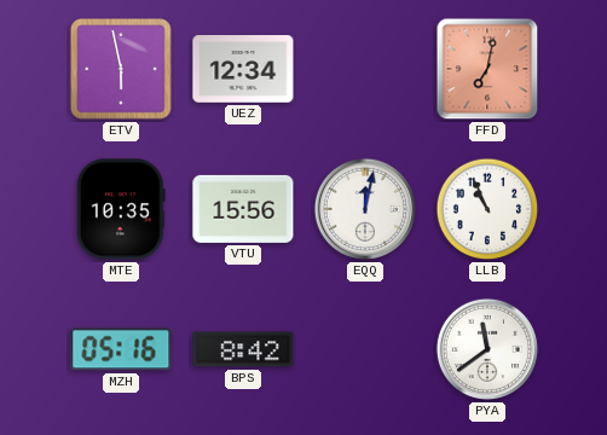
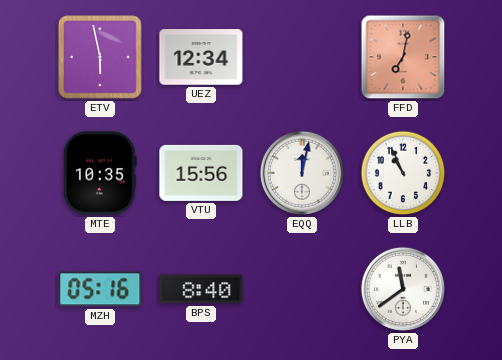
BPS: 8:42 -> 8:40
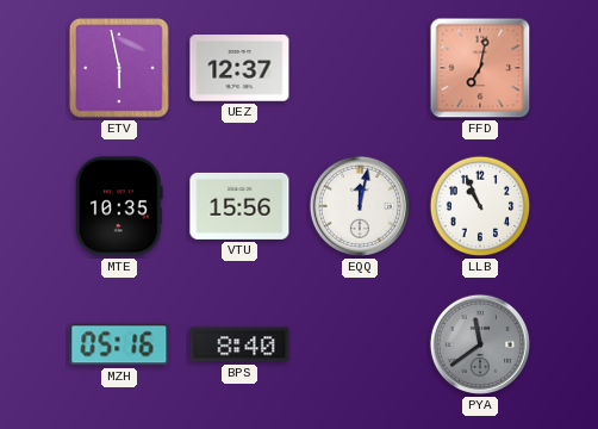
UEZ: 12:34 -> 12:37
PYA dial: white -> grey
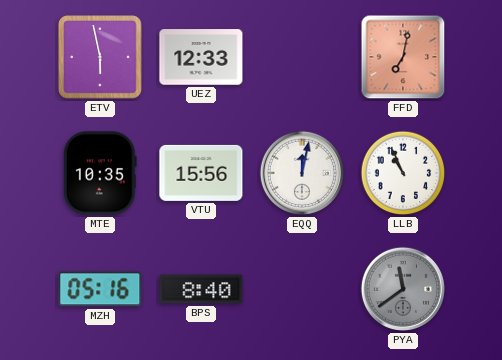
UEZ: 12:37 -> 12:33
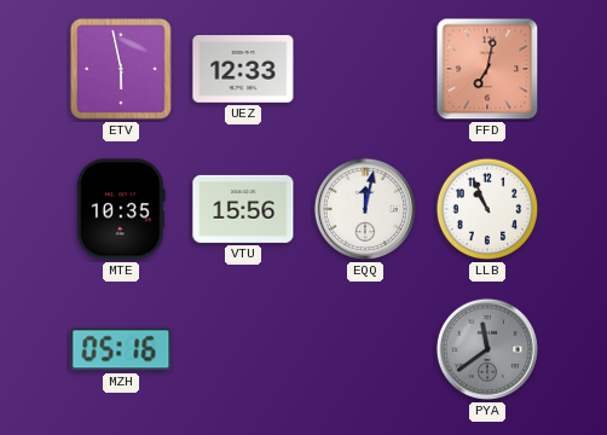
BPS: 8:40 -> none
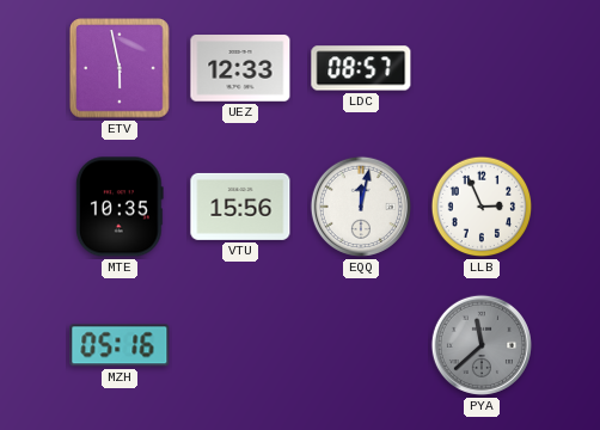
LDC: none -> 08:57
FFD: 7:02 -> none
LLB: 10:56 -> 2:56
PYA: 11:39 -> 11:38
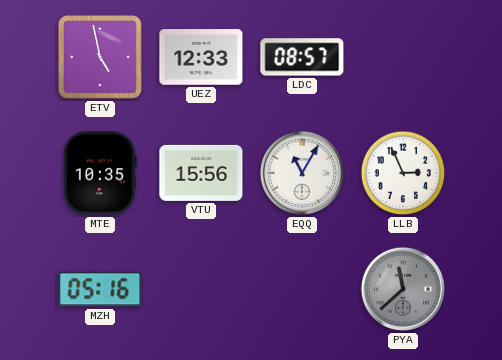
ETV: 5:58 -> 4:58
EQQ: 12:02 -> 11:05
